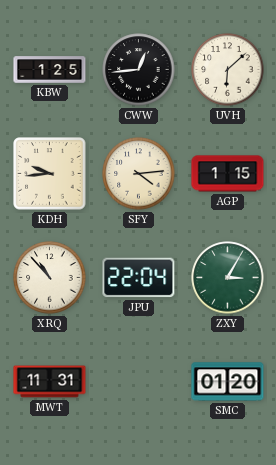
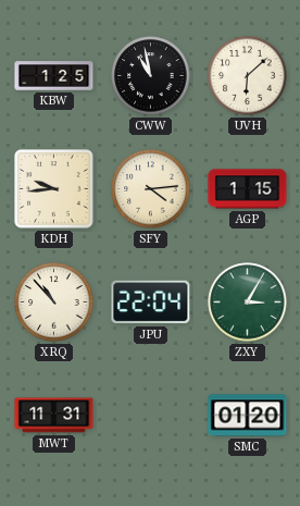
CWW: 12:44 -> 10:58
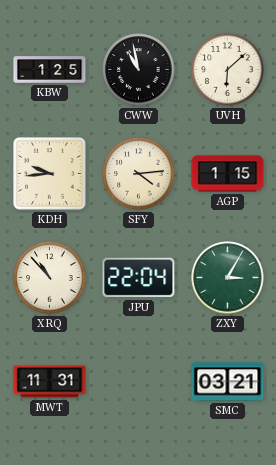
SMC: 01:20 -> 03:21
